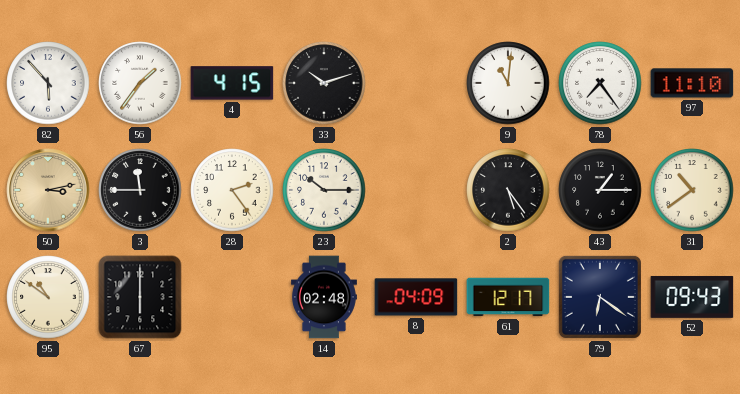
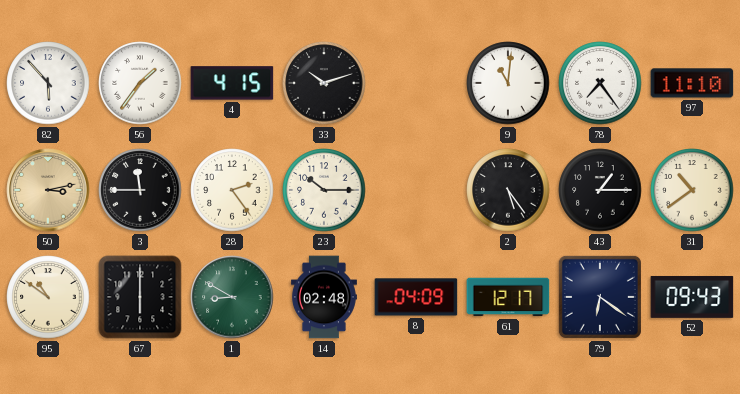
1: none -> 8:50
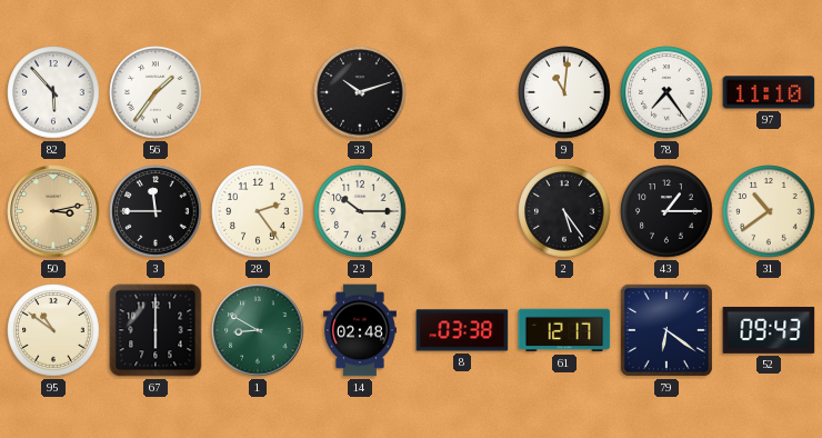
4: 4:15 -> none
8: 04:09 -> 03:38
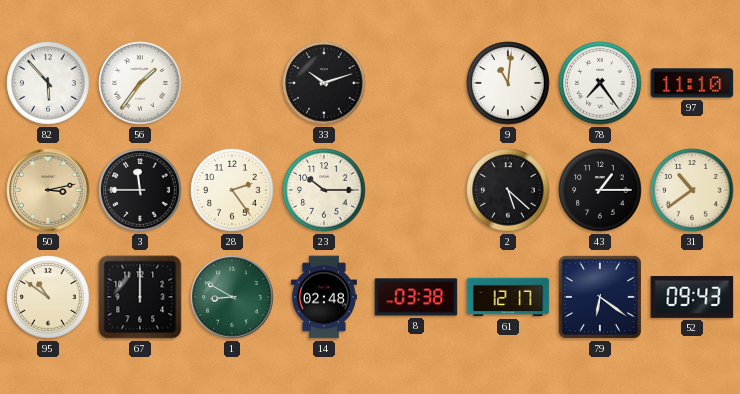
2: 5:24 -> 5:22
67: 6:00 -> 12:00
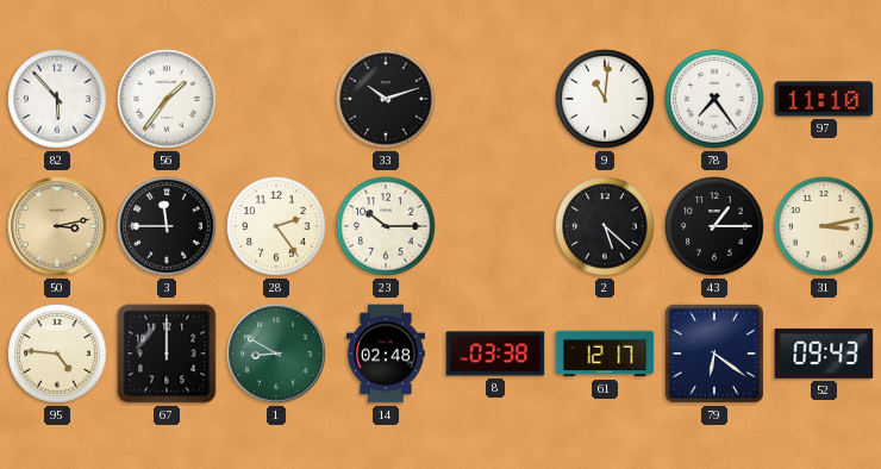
31: 10:39 -> 3:13
95: 10:51 -> 4:46
